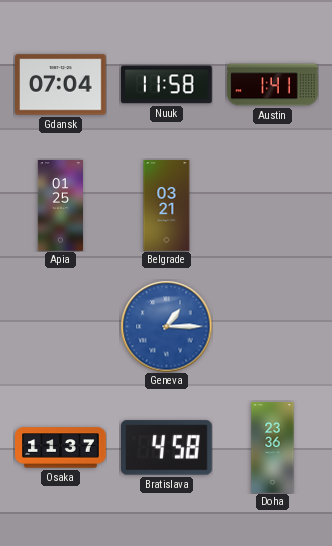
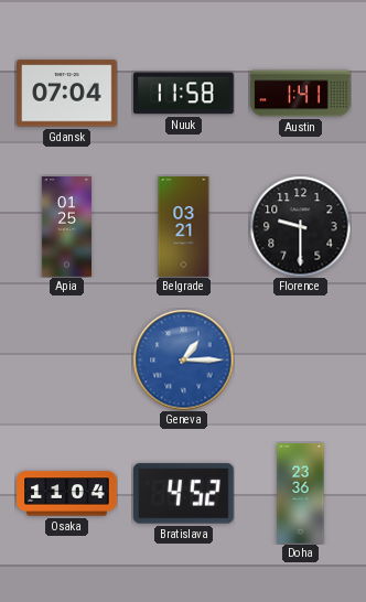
Florence: none -> 9:30
Osaka: 11:37 -> 11:04
Bratislava: 4:58 -> 4:52
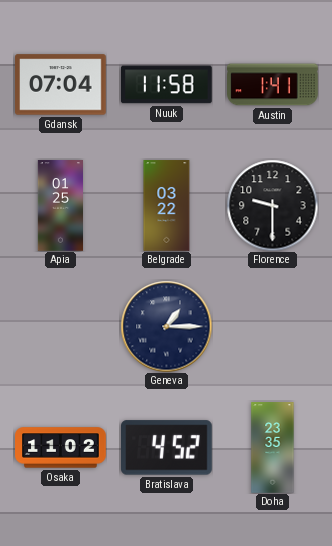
Belgrade: 03:21 -> 03:22
Geneva dial: blue -> navy
Osaka: 11:04 -> 11:02
Doha: 23:36 -> 23:35
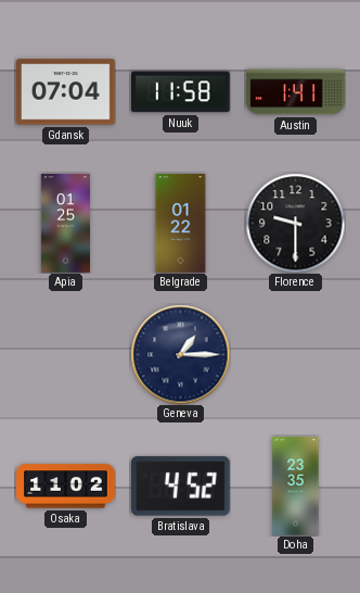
Belgrade: 03:22 -> 01:22
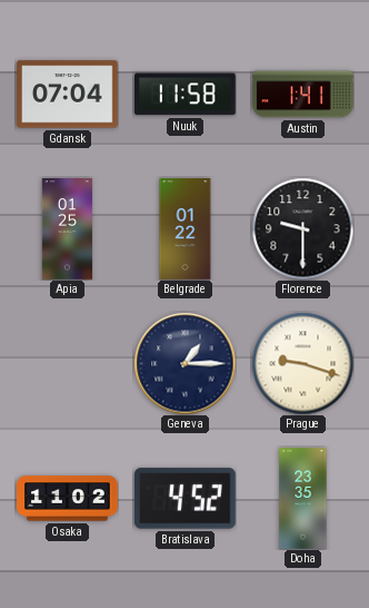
Prague: none -> 9:18
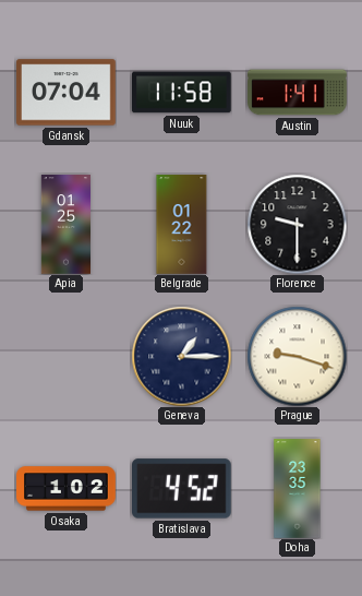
Osaka: 11:02 -> 1:02
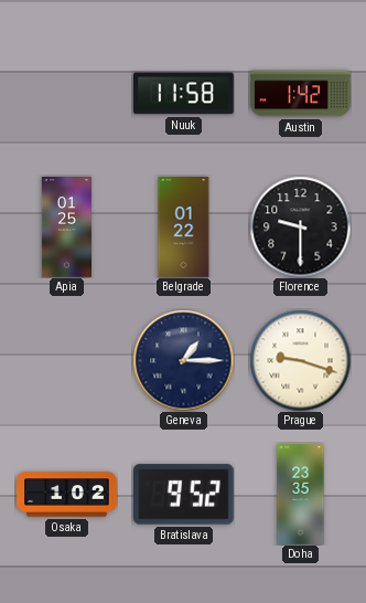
Gdansk: 07:04 -> none
Austin: 1:41 -> 1:42
Bratislava: 4:52 -> 9:52
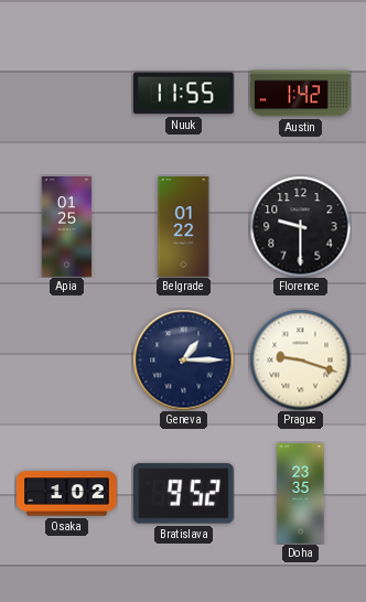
Nuuk: 11:58 -> 11:55
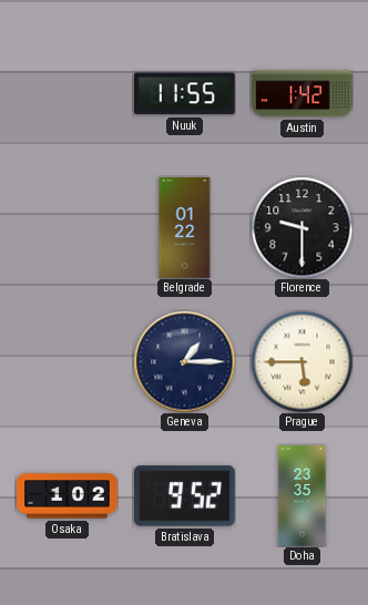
Apia: 01:25 -> none
Prague: 9:18 -> 5:45
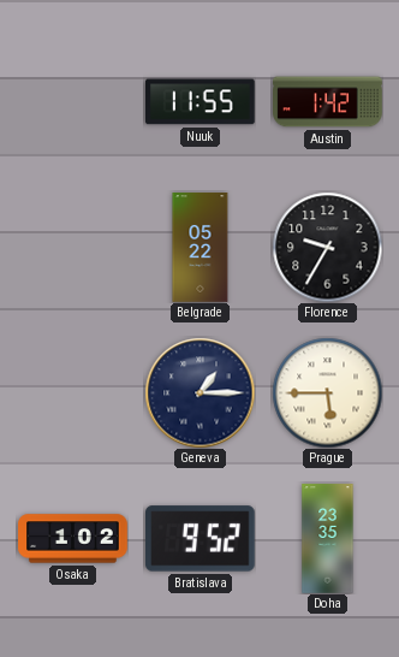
Belgrade: 01:22 -> 05:22
Florence: 9:30 -> 9:35
